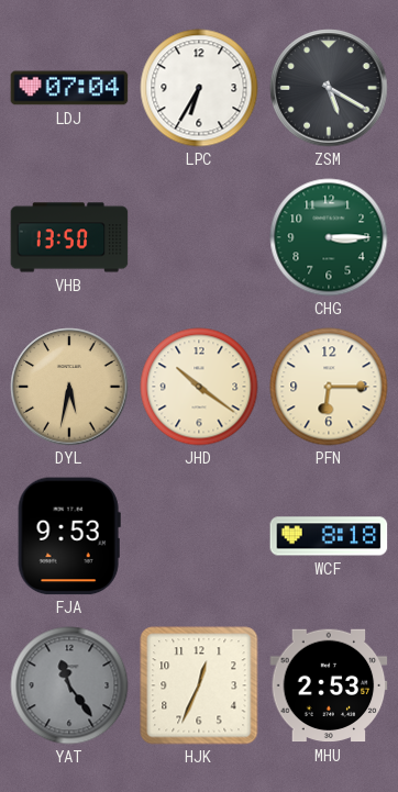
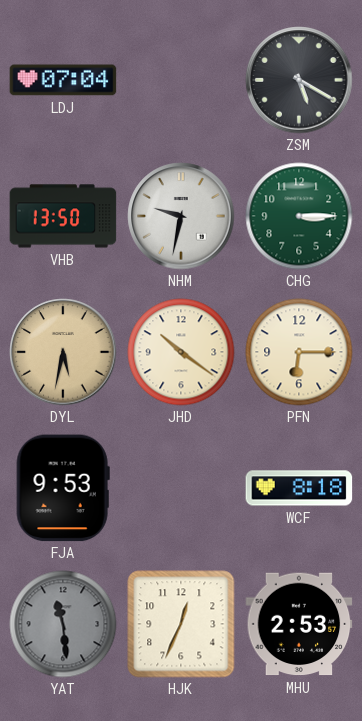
LPC: 6:35 -> none
NHM: none -> 9:32
YAT: 11:24 -> 11:29
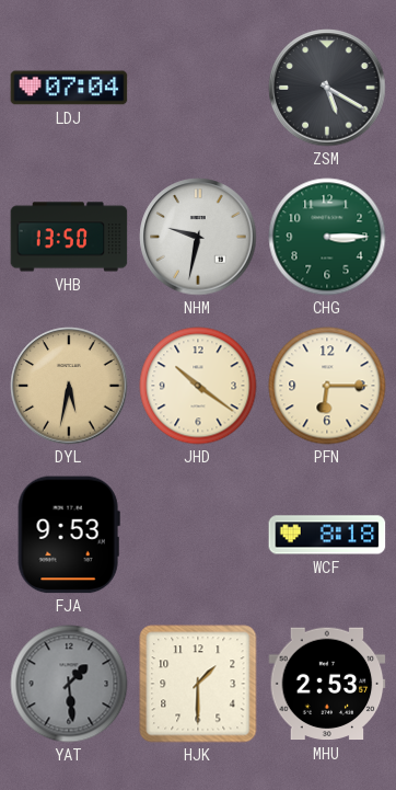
YAT: 11:29 -> 1:29
HJK: 12:34 -> 1:30
